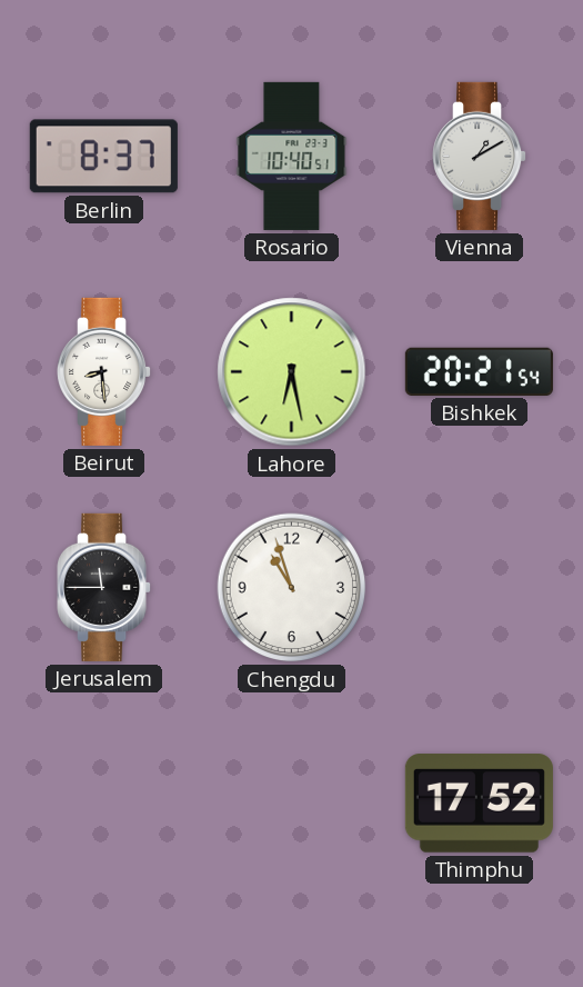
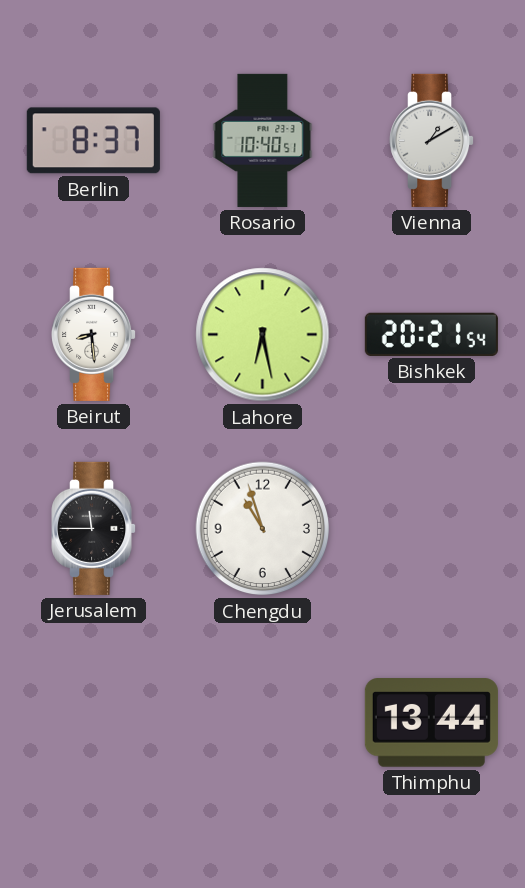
Thimphu: 17:52 -> 13:44
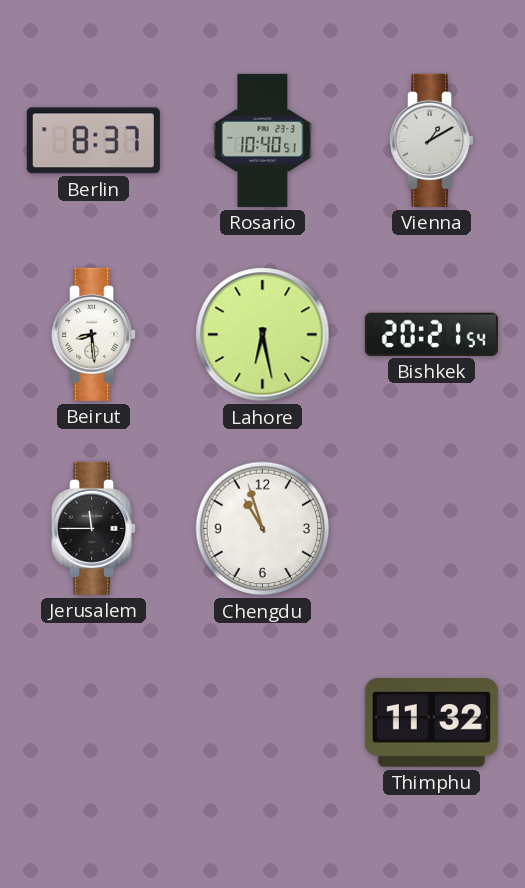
Thimphu: 13:44 -> 11:32
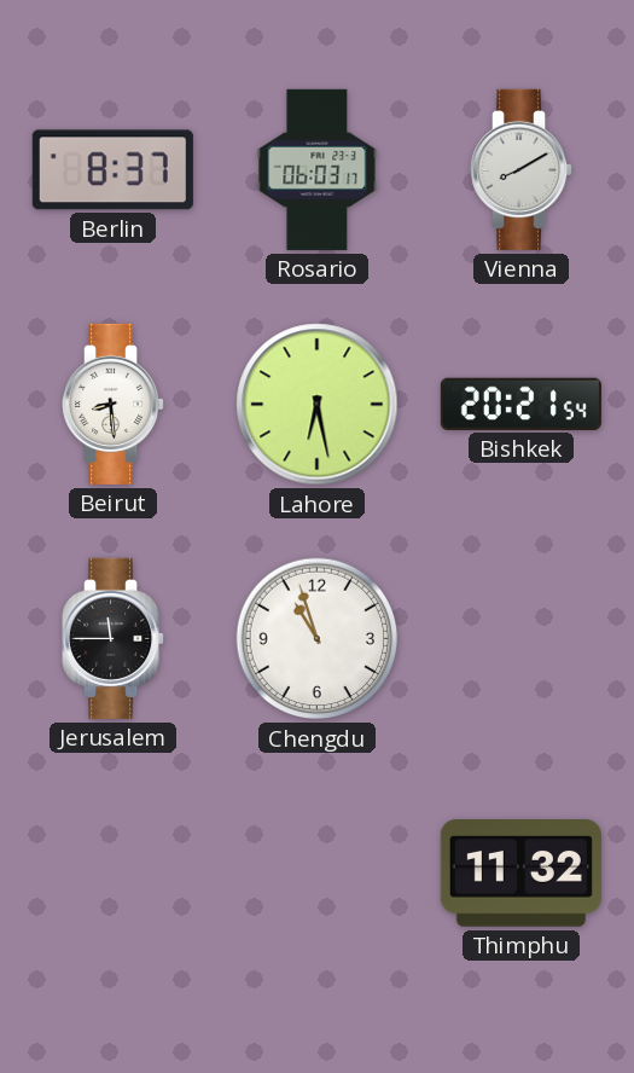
Rosario: 10:40 -> 06:03
Vienna: 1:10 -> 8:10
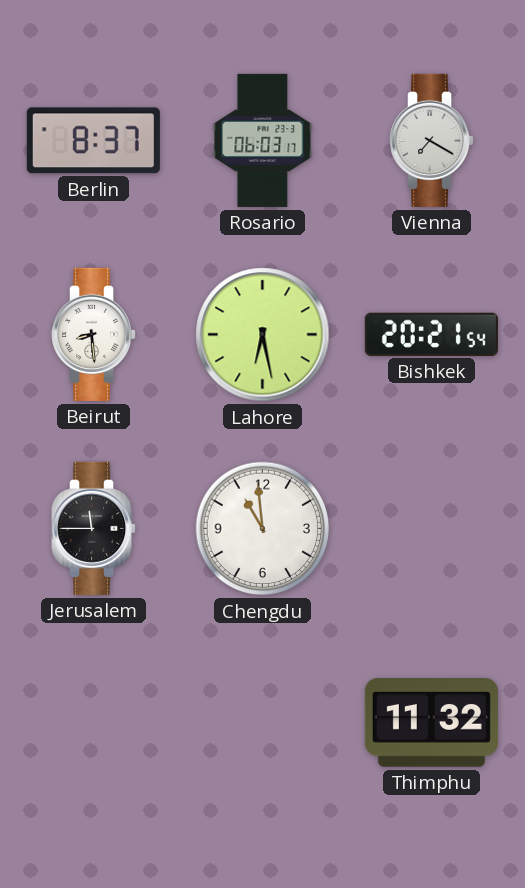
Vienna: 8:10 -> 7:20
Chengdu: 10:57 -> 10:59
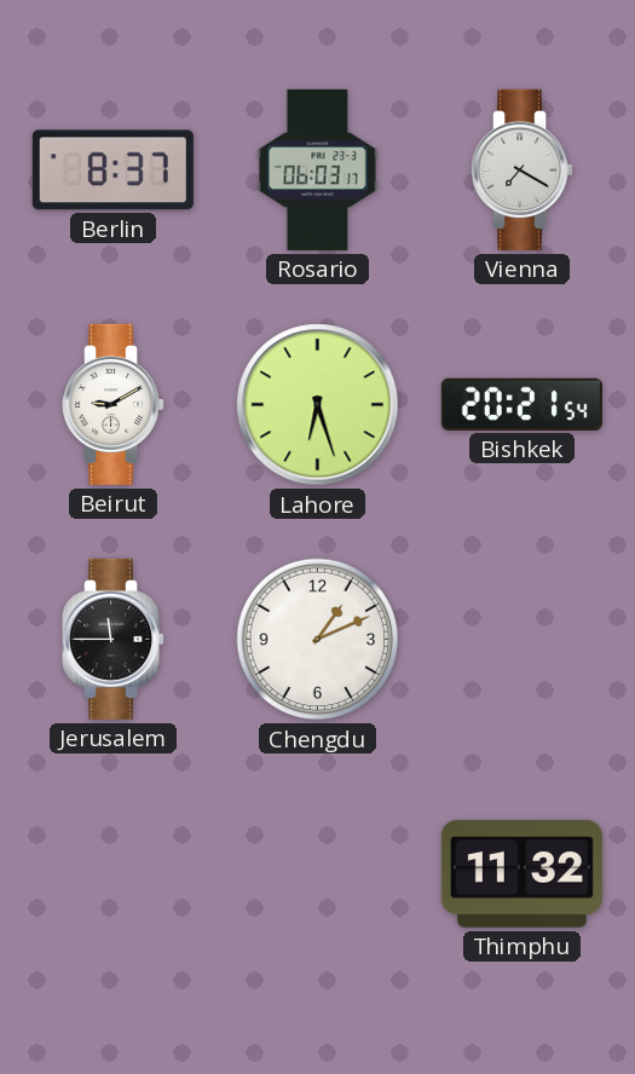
Beirut: 8:29 -> 9:10
Lahore: 6:28 -> 6:27
Chengdu: 10:59 -> 1:11
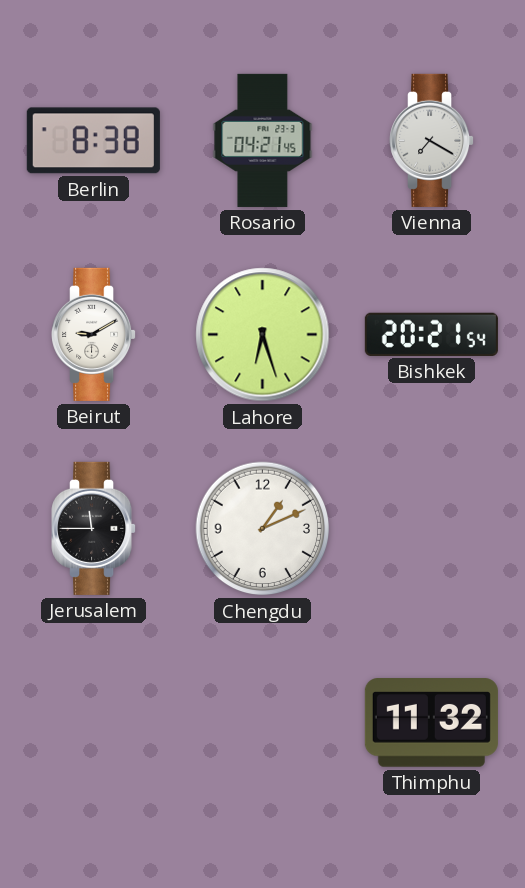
Berlin: 8:37 -> 8:38
Rosario: 06:03 -> 04:21
